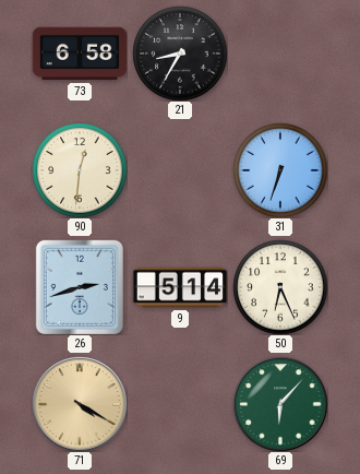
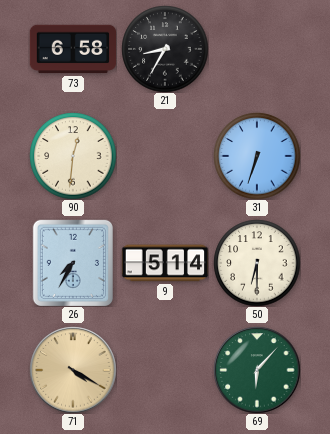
26: 2:42 -> 7:35
50: 6:26 -> 6:30
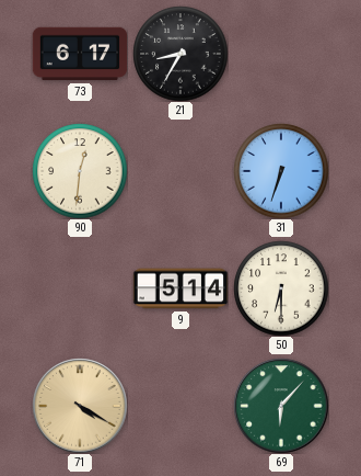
73: 6:58 -> 6:17
26: 7:35 -> none
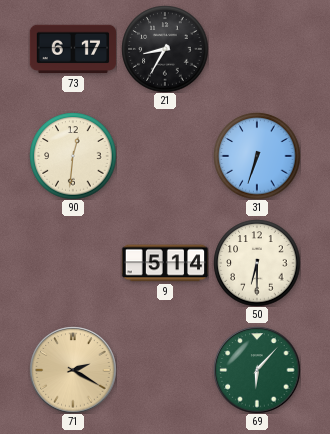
71: 4:20 -> 2:20
